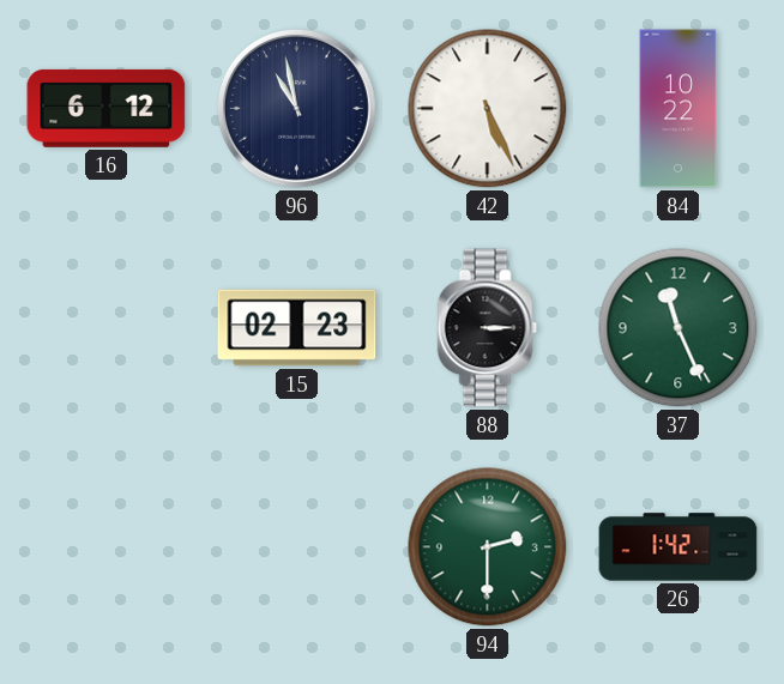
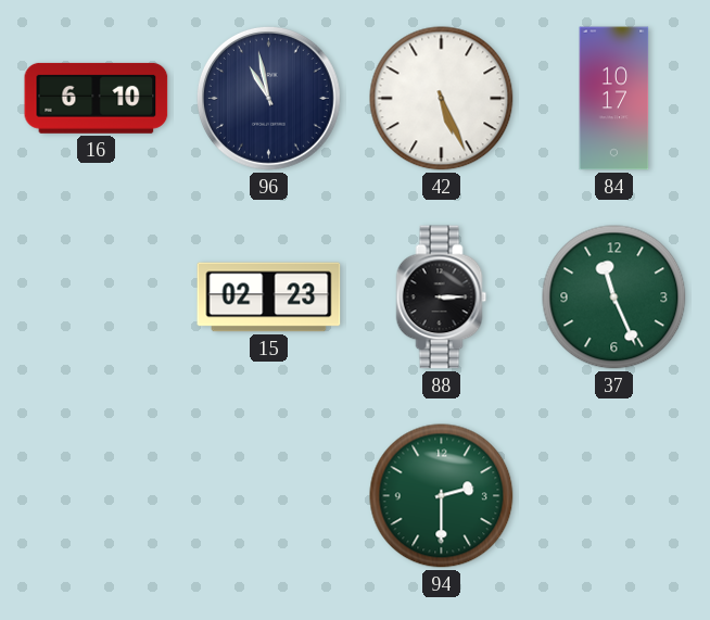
16: 6:12 -> 6:10
84: 10:22 -> 10:17
26: 1:42 -> none
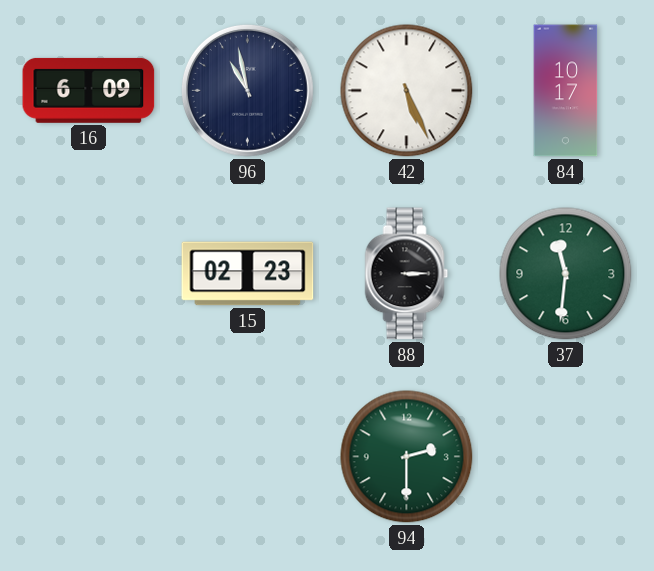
16: 6:10 -> 6:09
37: 11:26 -> 11:31
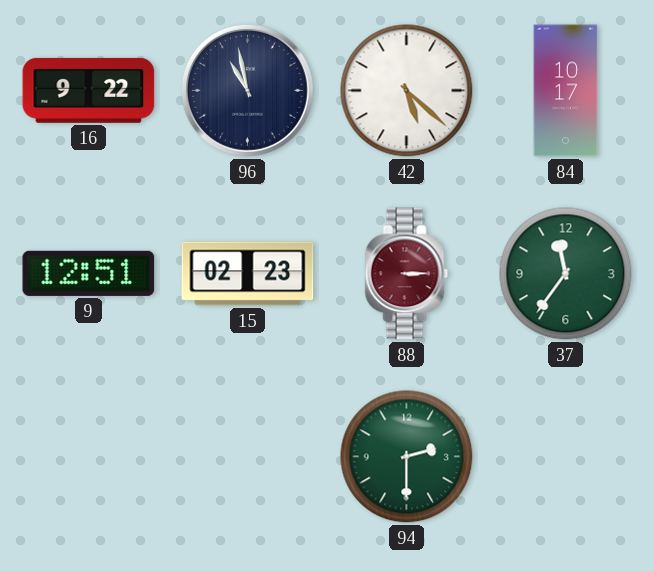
16: 6:09 -> 9:22
42: 5:26 -> 5:22
9: none -> 12:51
88 dial: black -> burgundy
37: 11:31 -> 11:36
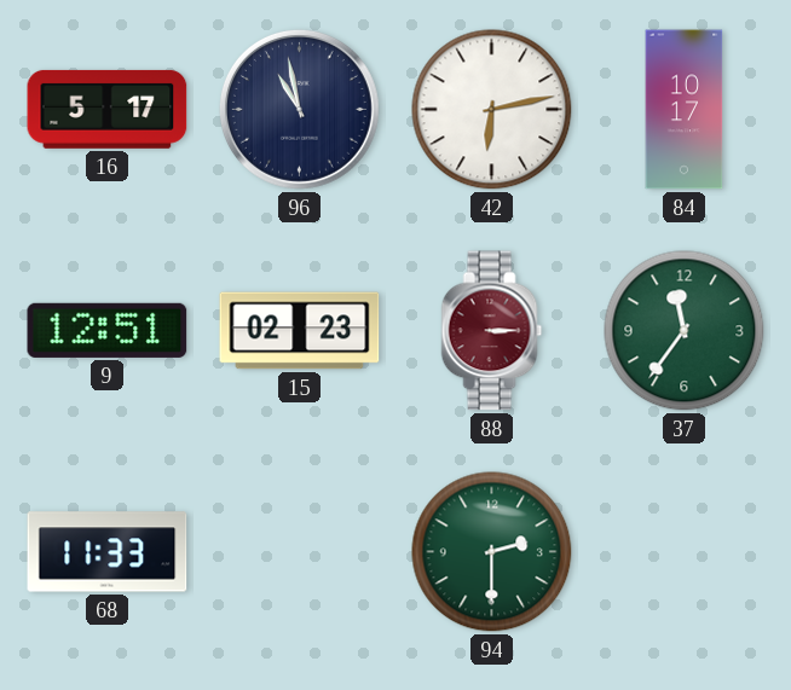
16: 9:22 -> 5:17
42: 5:22 -> 6:13
68: none -> 11:33
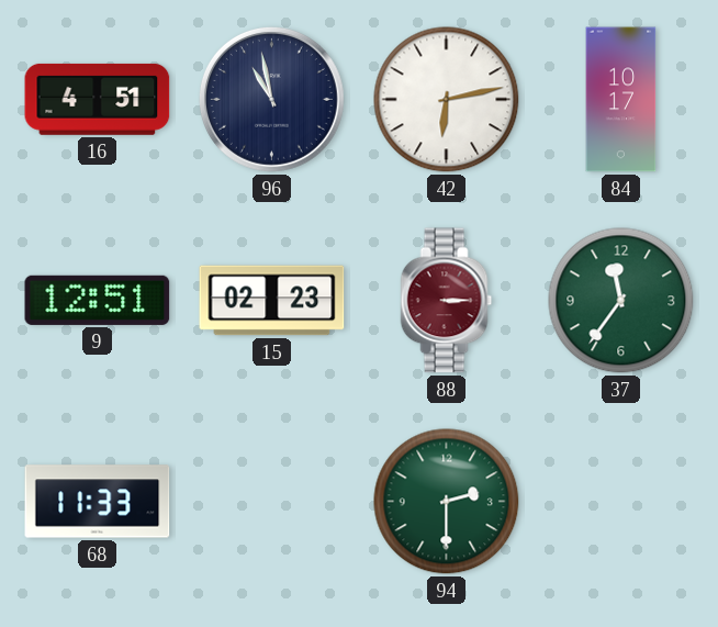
16: 5:17 -> 4:51
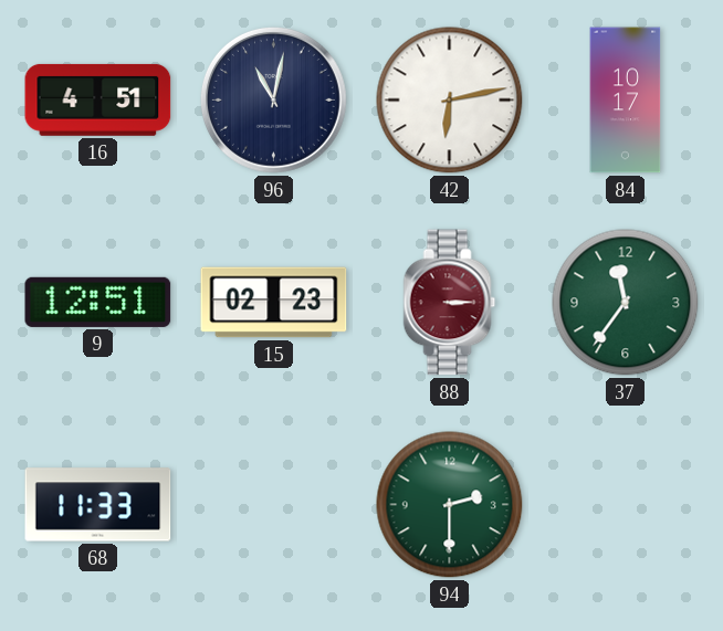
96: 10:58 -> 11:02
